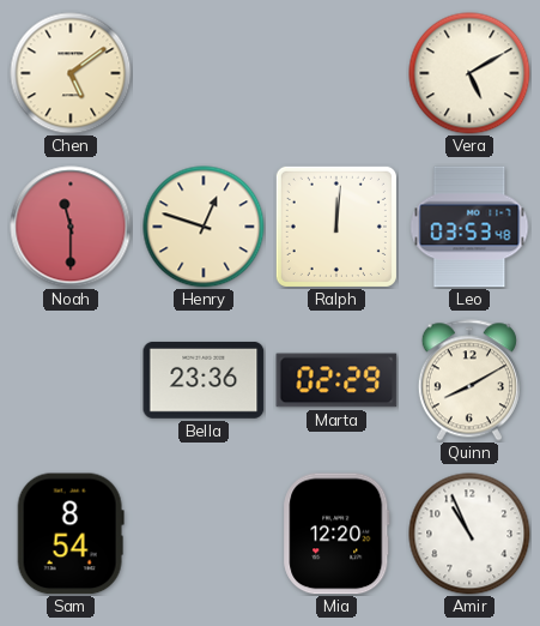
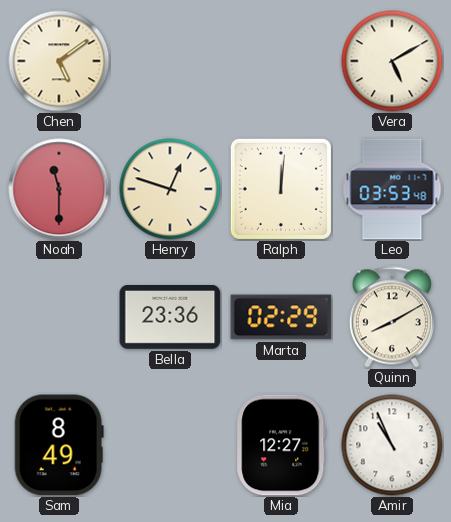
Sam: 8:54 -> 8:49
Mia: 12:20 -> 12:27
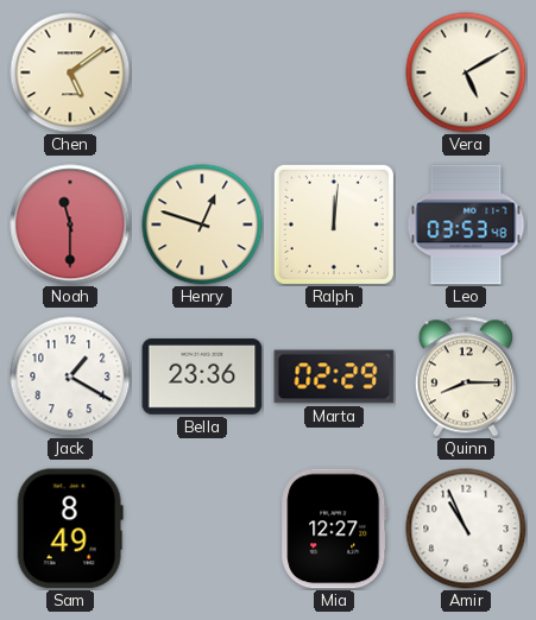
Jack: none -> 1:20
Quinn: 8:10 -> 8:15
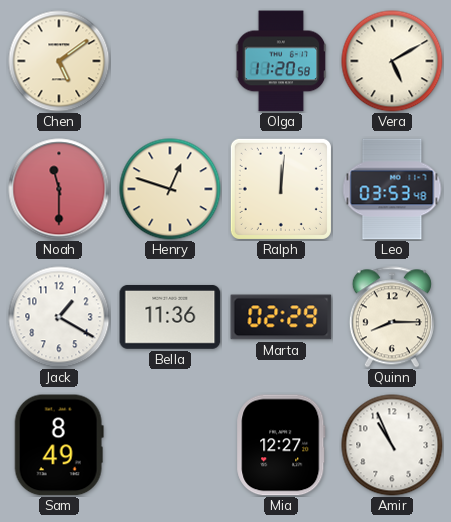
Olga: none -> 11:20
Bella: 23:36 -> 11:36
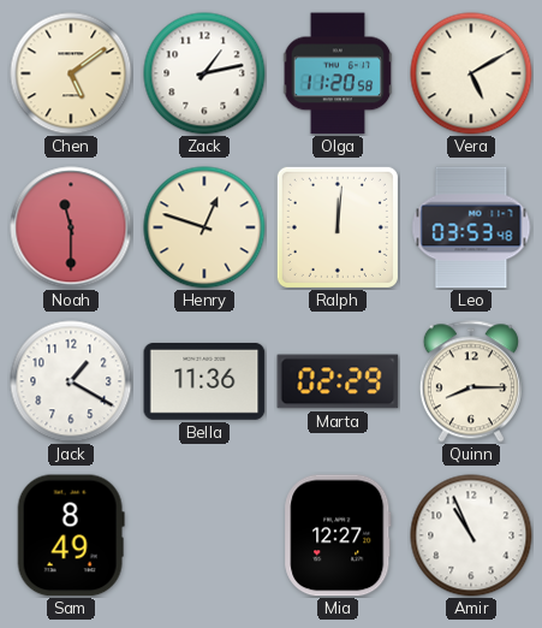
Zack: none -> 1:13
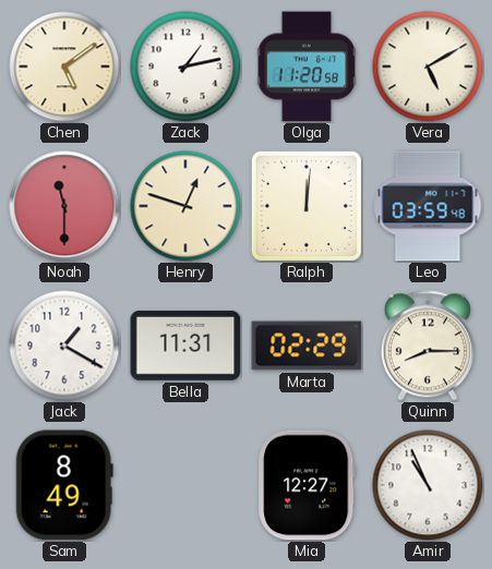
Leo: 03:53 -> 03:59
Bella: 11:36 -> 11:31
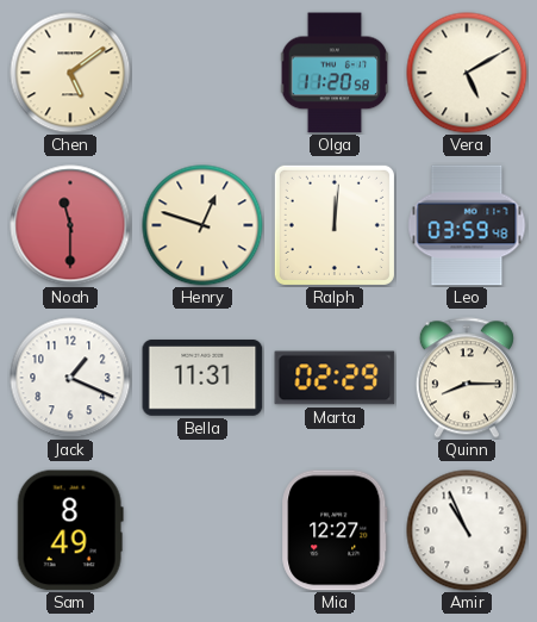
Zack: 1:13 -> none
Jack: 1:20 -> 1:19
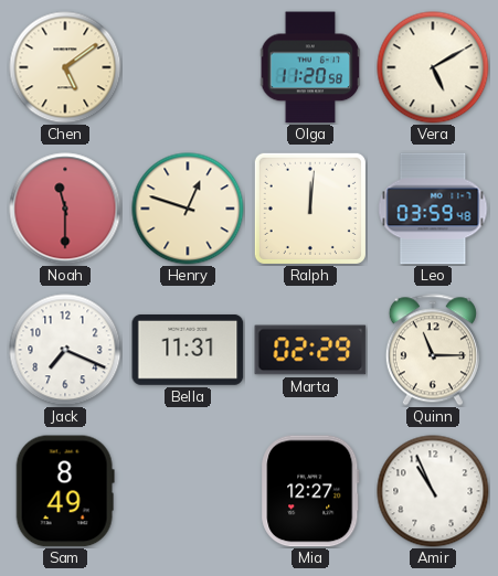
Jack: 1:19 -> 7:19
Quinn: 8:15 -> 11:15
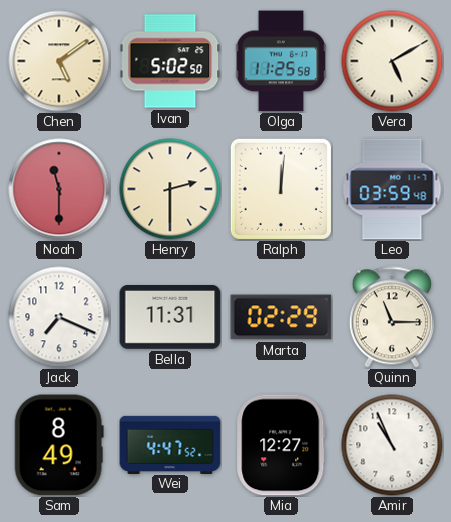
Ivan: none -> 5:02
Olga: 11:20 -> 11:25
Henry: 12:48 -> 2:30
Wei: none -> 4:47
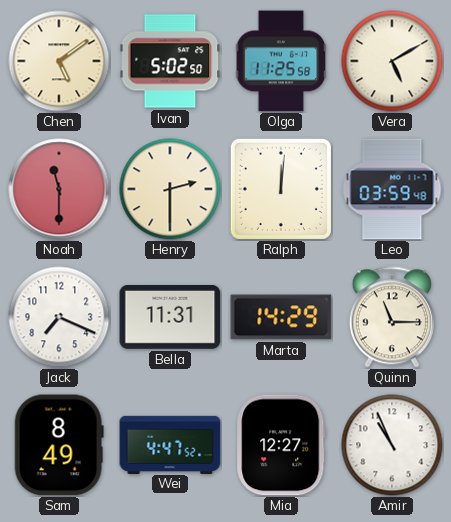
Marta: 02:29 -> 14:29
